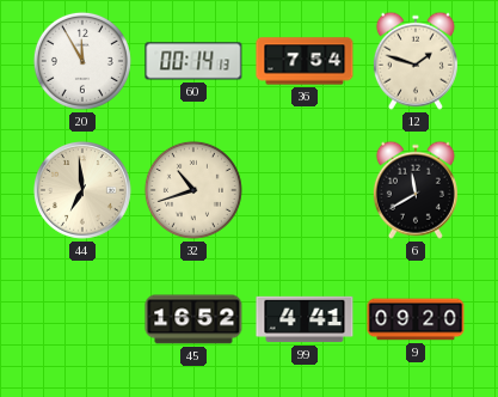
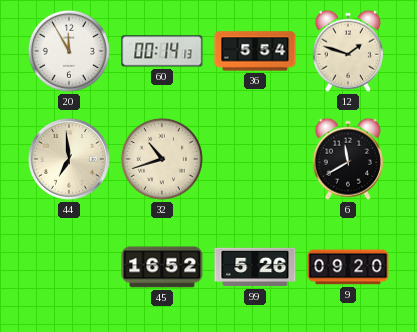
36: 7:54 -> 5:54
99: 4:41 -> 5:26
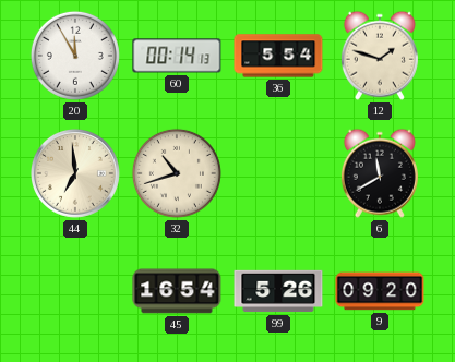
45: 16:52 -> 16:54
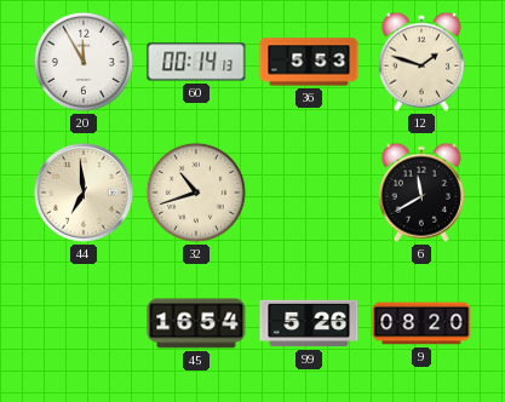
36: 5:54 -> 5:53
9: 09:20 -> 08:20
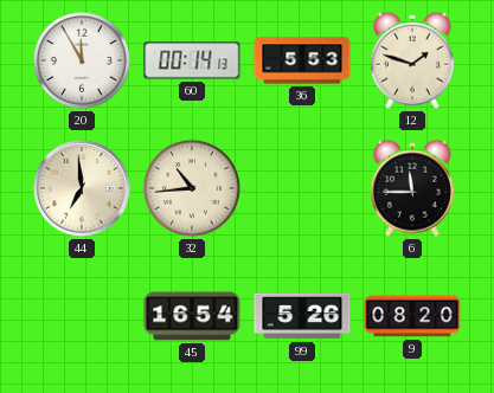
32: 10:42 -> 10:44
6: 11:40 -> 11:45
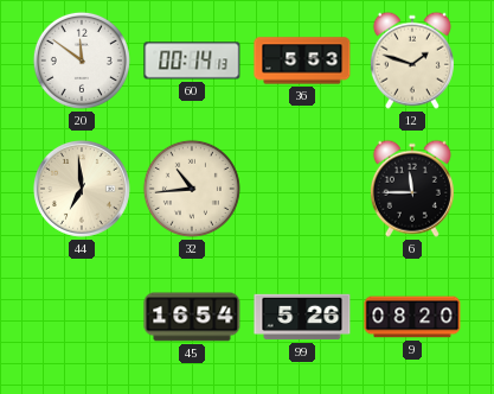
20: 11:55 -> 11:51
